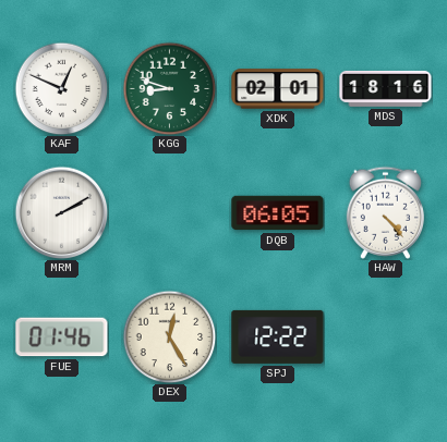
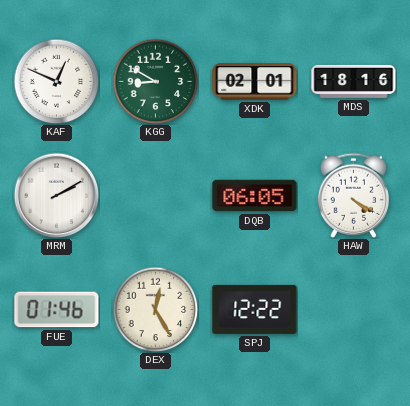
KGG: 8:48 -> 8:50
HAW: 4:23 -> 4:20
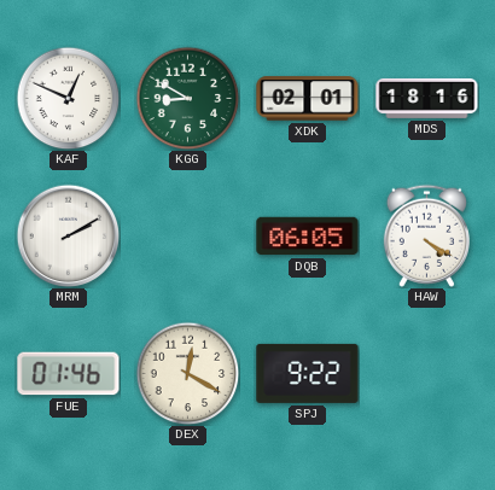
DEX: 12:25 -> 12:20
SPJ: 12:22 -> 9:22
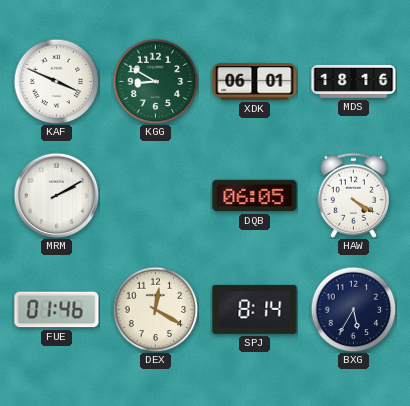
KAF: 12:49 -> 3:49
XDK: 02:01 -> 06:01
SPJ: 9:22 -> 8:14
BXG: none -> 5:35
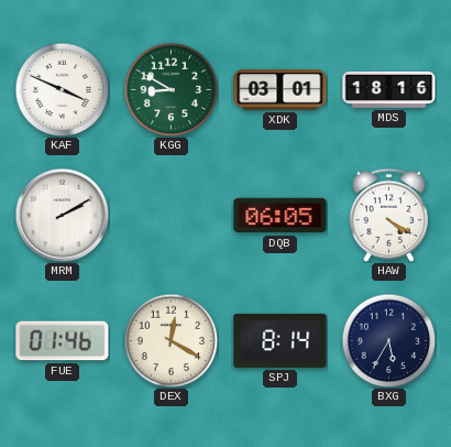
XDK: 06:01 -> 03:01
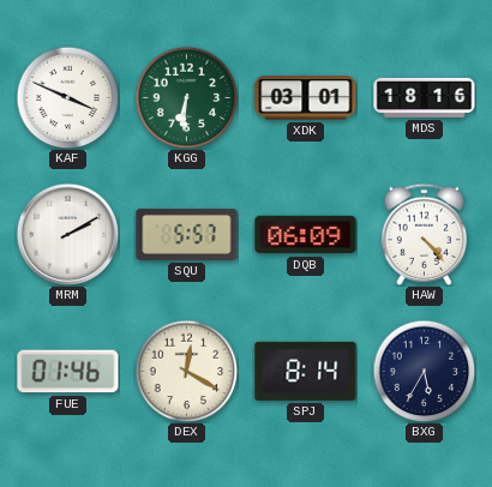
KGG: 8:50 -> 6:31
SQU: none -> 5:57
DQB: 06:05 -> 06:09
HAW: 4:20 -> 4:23
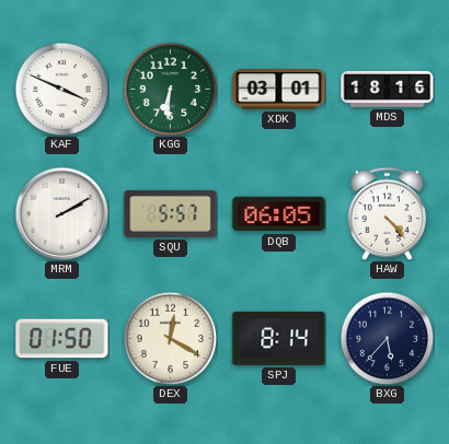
DQB: 06:09 -> 06:05
FUE: 01:46 -> 01:50
BXG: 5:35 -> 5:37
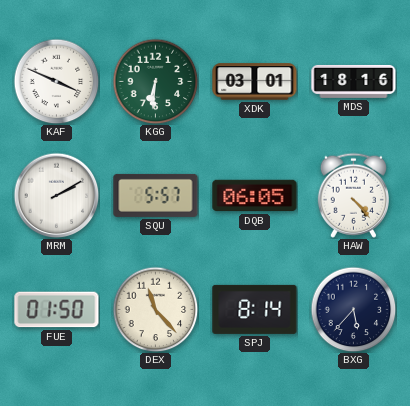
DEX: 12:20 -> 11:23
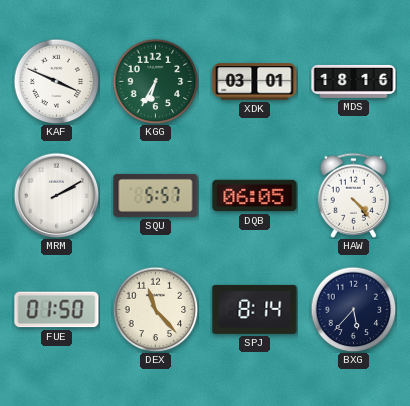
KGG: 6:31 -> 6:35
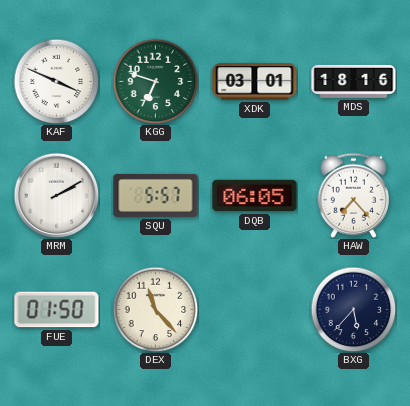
KGG: 6:35 -> 6:48
HAW: 4:23 -> 7:23
SPJ: 8:14 -> none
